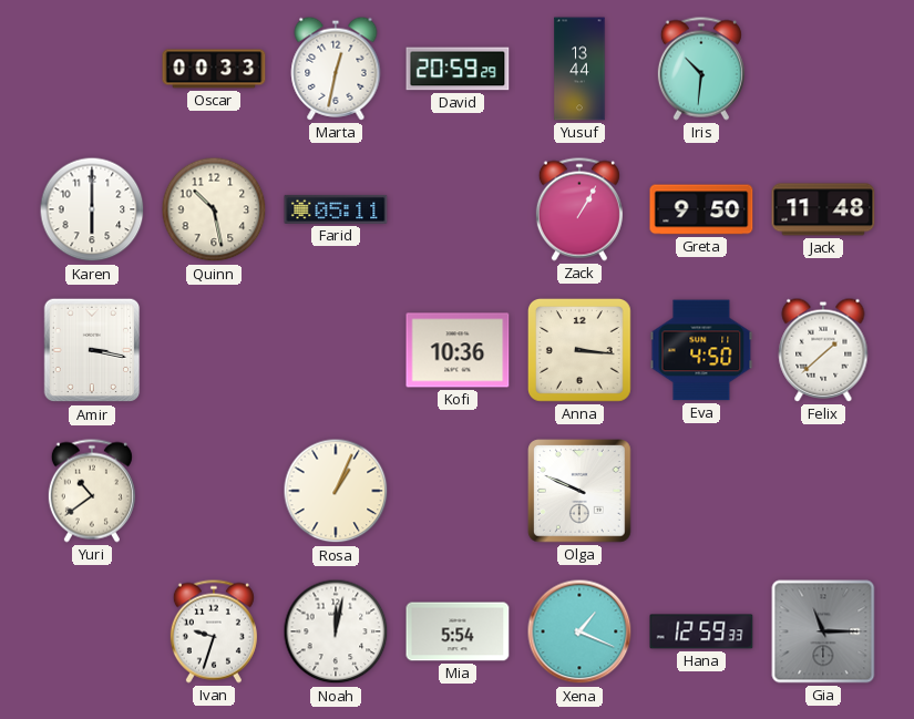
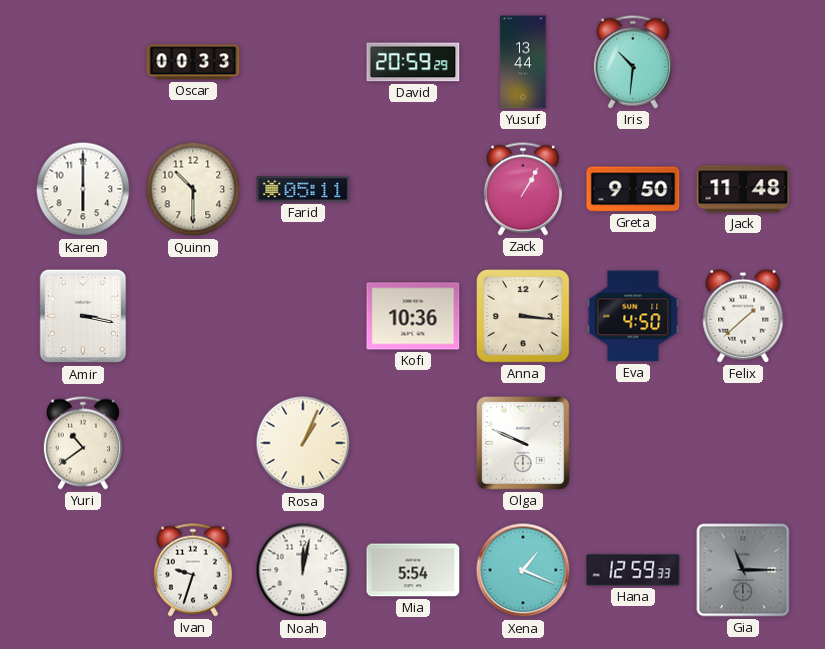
Marta: 12:32 -> none
Quinn: 10:28 -> 10:30
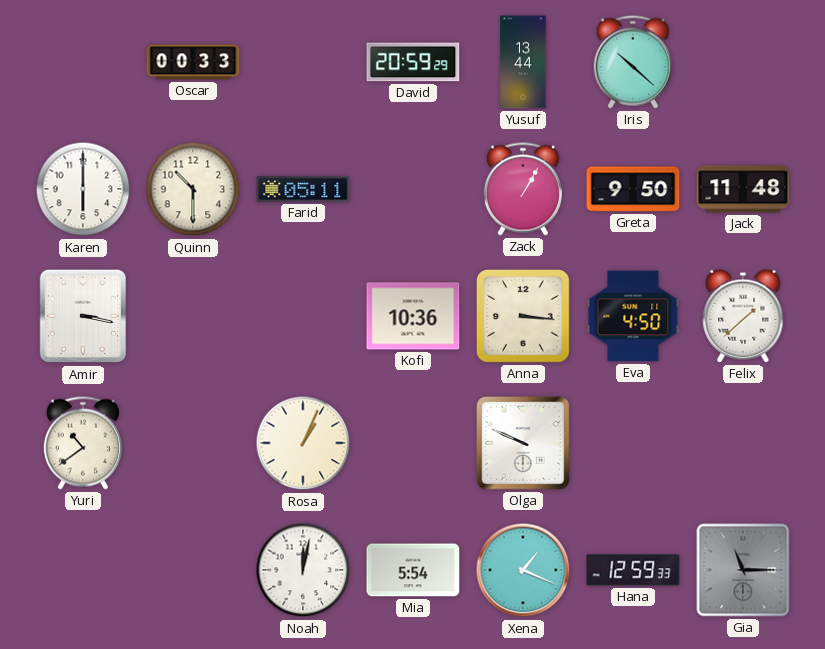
Iris: 10:31 -> 10:22
Ivan: 9:33 -> none
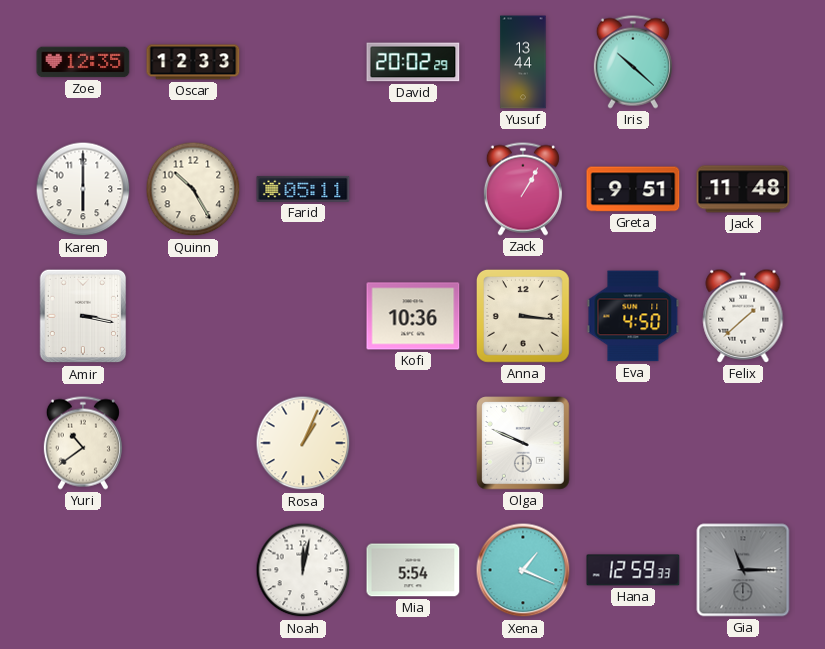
Zoe: none -> 12:35
Oscar: 00:33 -> 12:33
David: 20:59 -> 20:02
Quinn: 10:30 -> 10:25
Greta: 9:50 -> 9:51
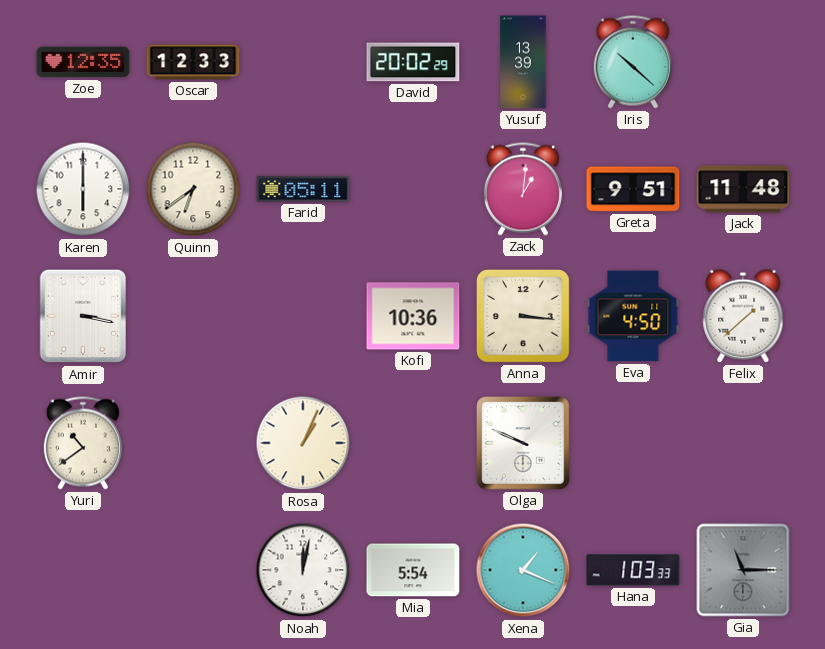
Yusuf: 13:44 -> 13:39
Quinn: 10:25 -> 6:39
Zack: 1:05 -> 1:01
Hana: 12:59 -> 1:03
